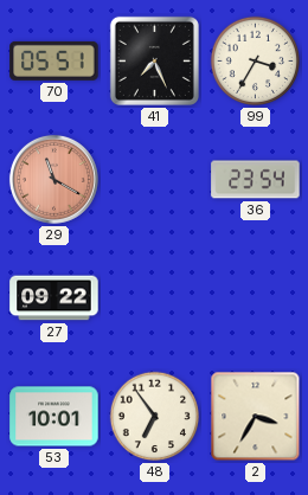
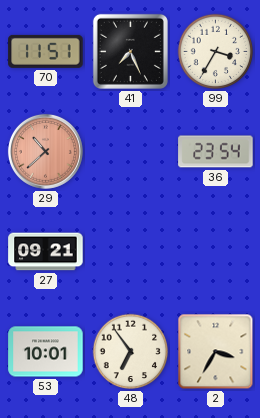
70: 05:51 -> 11:51
29: 11:20 -> 10:38
27: 09:22 -> 09:21
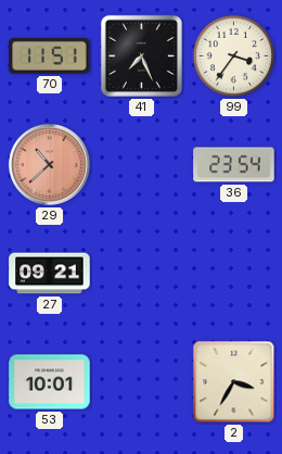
99: 3:35 -> 3:36
48: 6:54 -> none
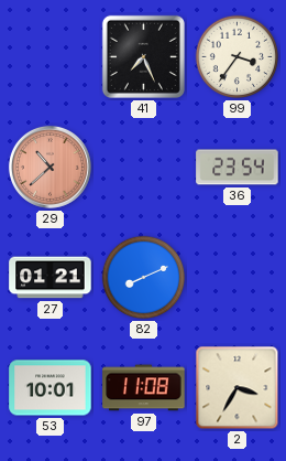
70: 11:51 -> none
27: 09:21 -> 01:21
82: none -> 8:11
97: none -> 11:08
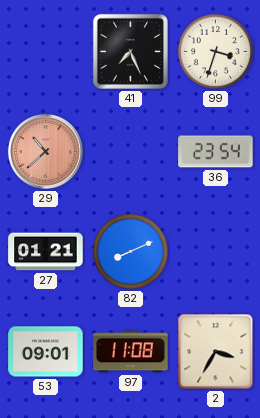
99: 3:36 -> 3:33
53: 10:01 -> 09:01
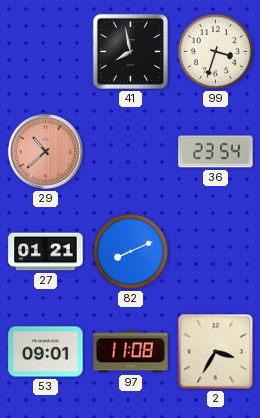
41: 7:26 -> 7:58
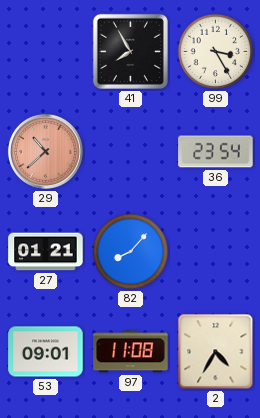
41: 7:58 -> 7:55
99: 3:33 -> 3:25
82: 8:11 -> 8:07
2: 3:35 -> 4:35
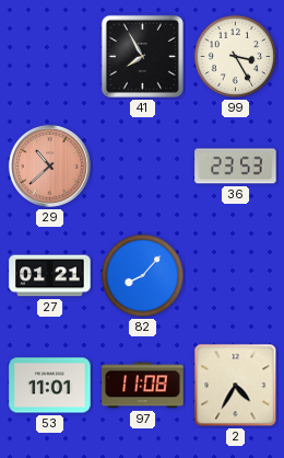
36: 23:54 -> 23:53
53: 09:01 -> 11:01
